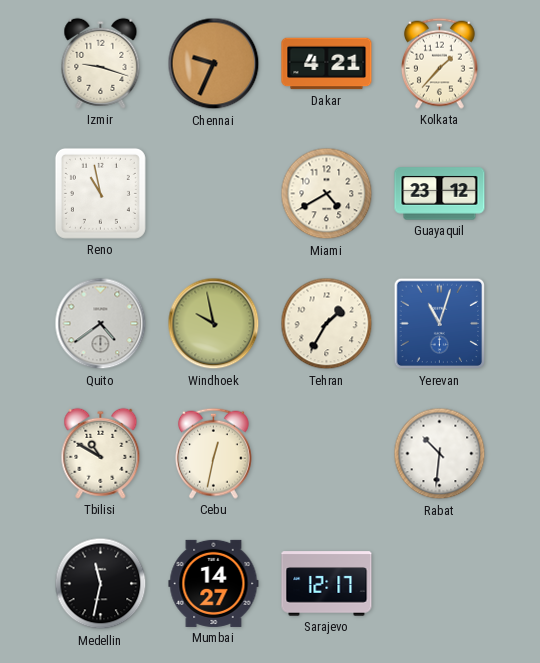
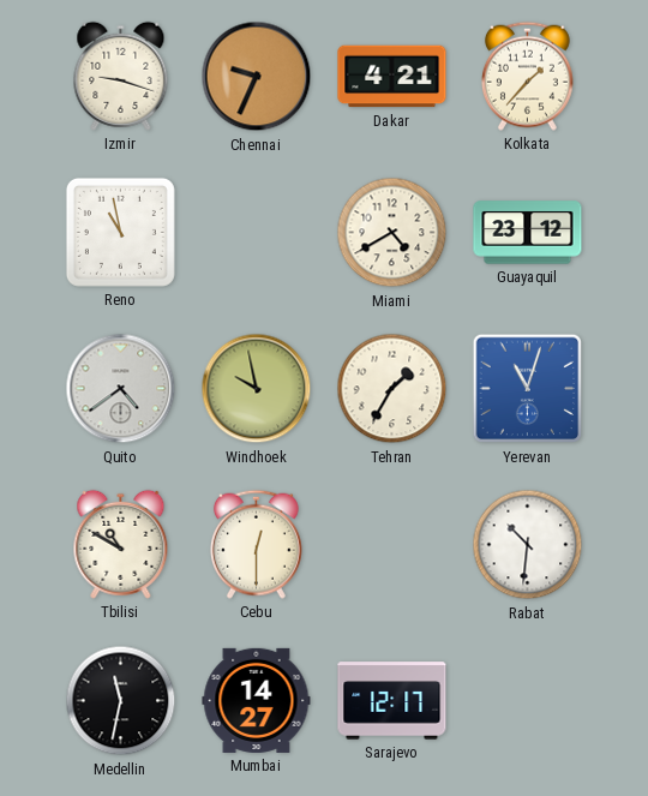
Cebu: 12:32 -> 12:30
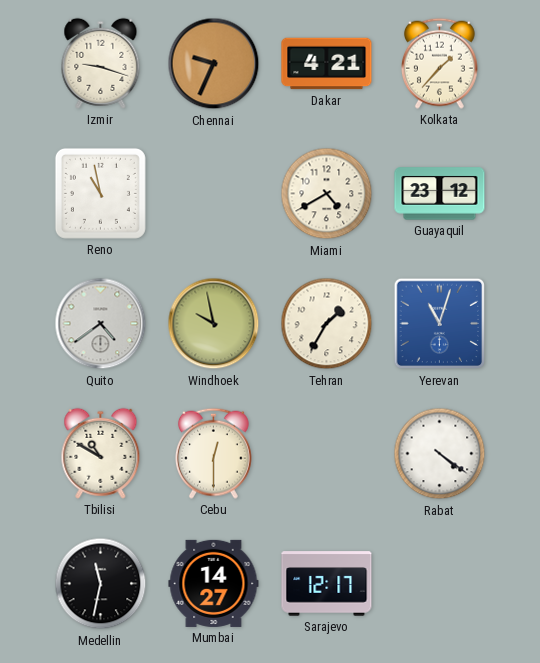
Rabat: 10:31 -> 4:21
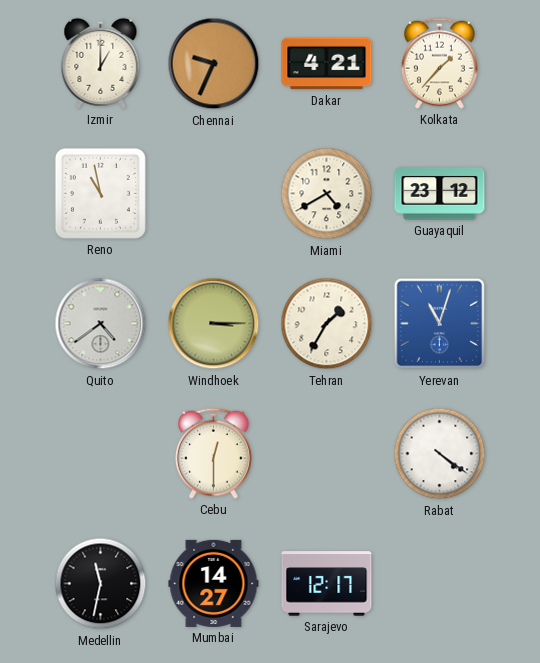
Izmir: 9:18 -> 1:00
Windhoek: 9:58 -> 3:15
Tbilisi: 10:50 -> none
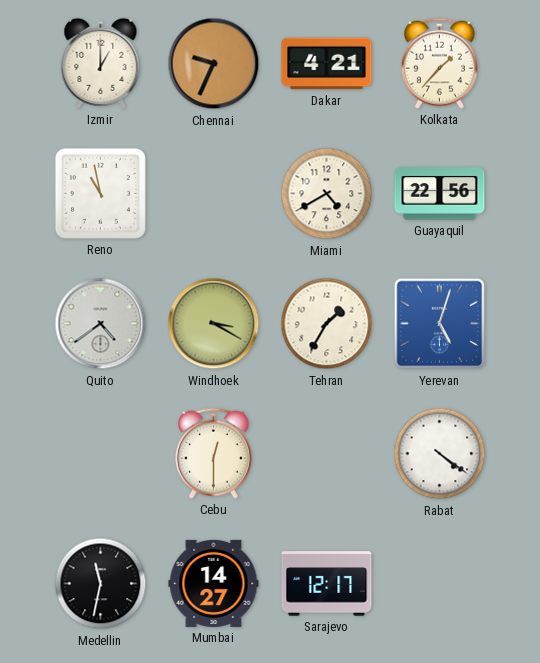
Guayaquil: 23:12 -> 22:56
Windhoek: 3:15 -> 3:20
Yerevan: 11:03 -> 5:03
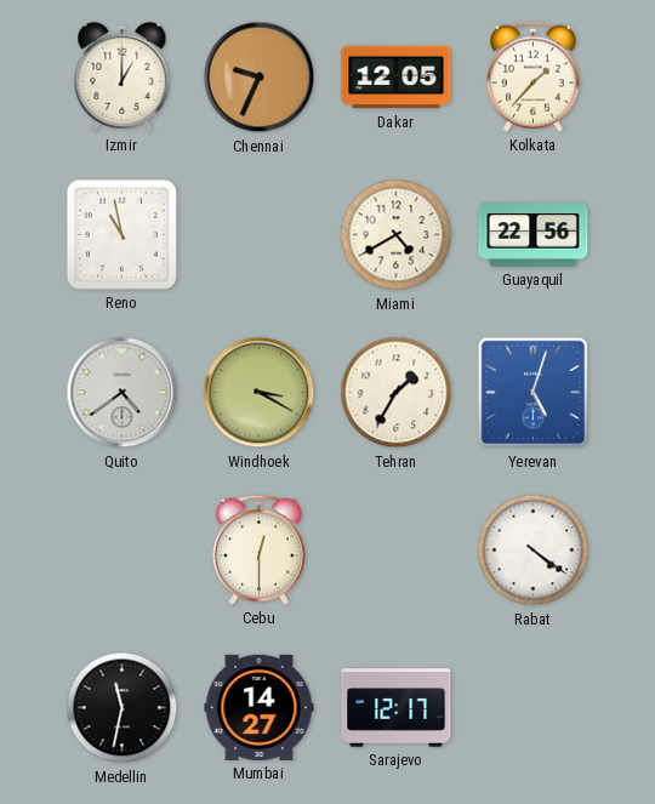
Dakar: 4:21 -> 12:05
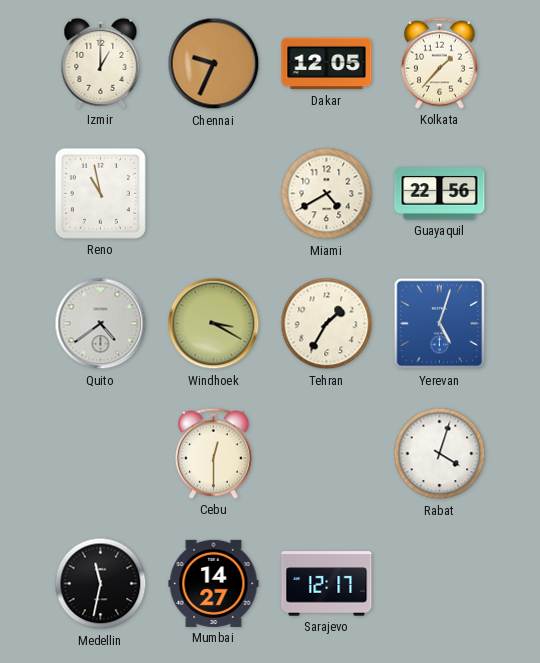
Rabat: 4:21 -> 4:03
